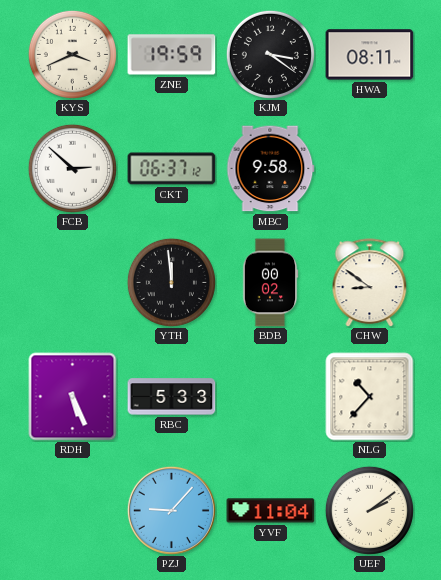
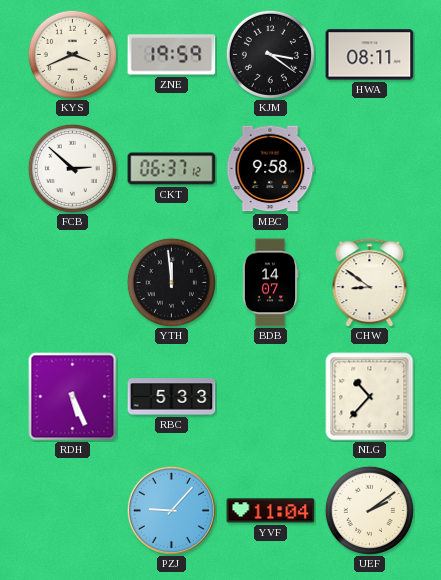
BDB: 00:02 -> 14:07
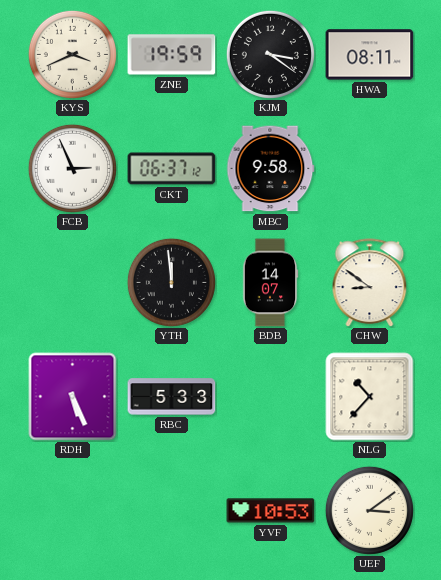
FCB: 2:52 -> 2:56
PZJ: 9:07 -> none
YVF: 11:04 -> 10:53
UEF: 2:09 -> 3:09
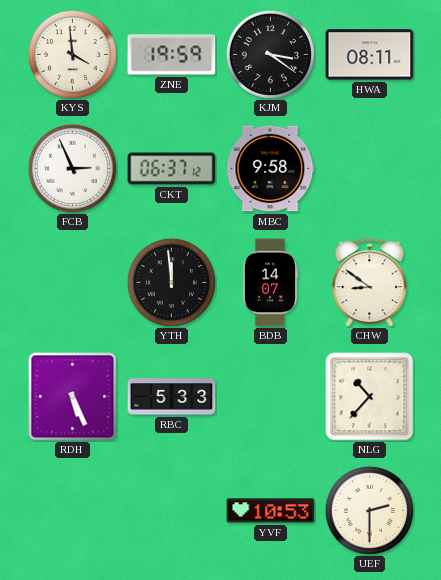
KYS: 3:41 -> 3:59
UEF: 3:09 -> 2:30
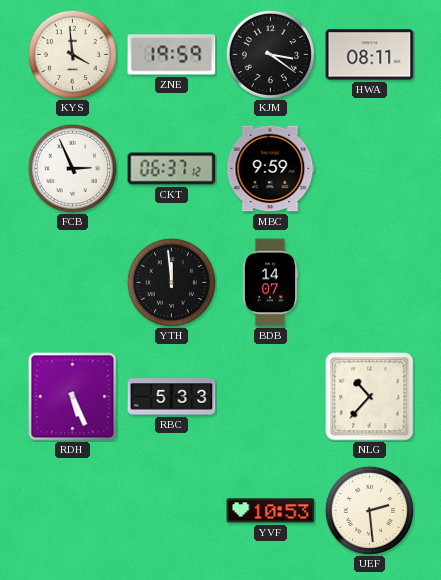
MBC: 9:58 -> 9:59
CHW: 8:51 -> none
UEF: 2:30 -> 2:29
